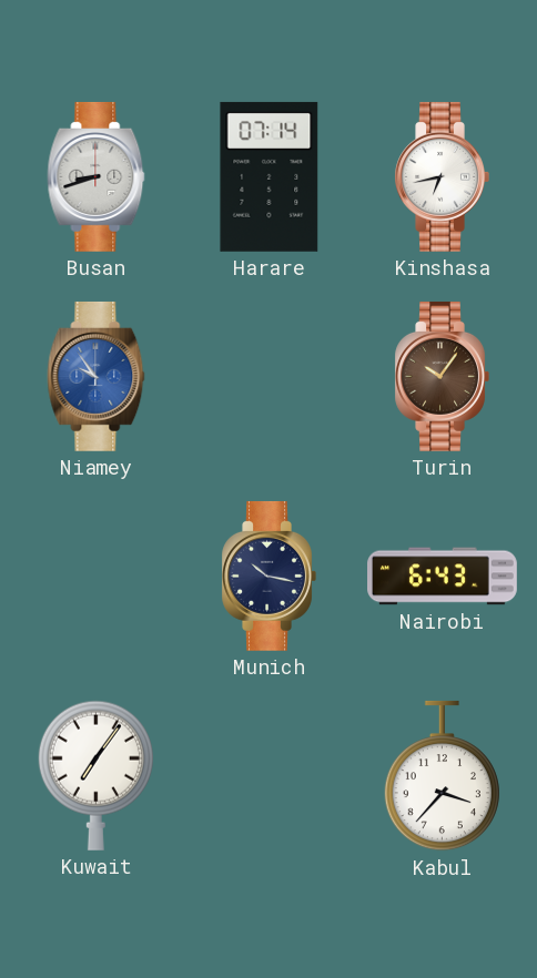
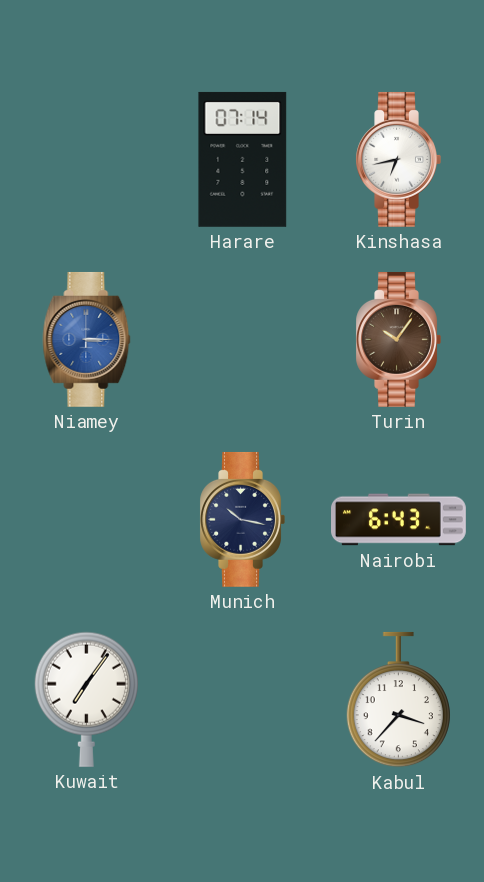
Busan: 8:42 -> none
Niamey: 9:54 -> 3:15
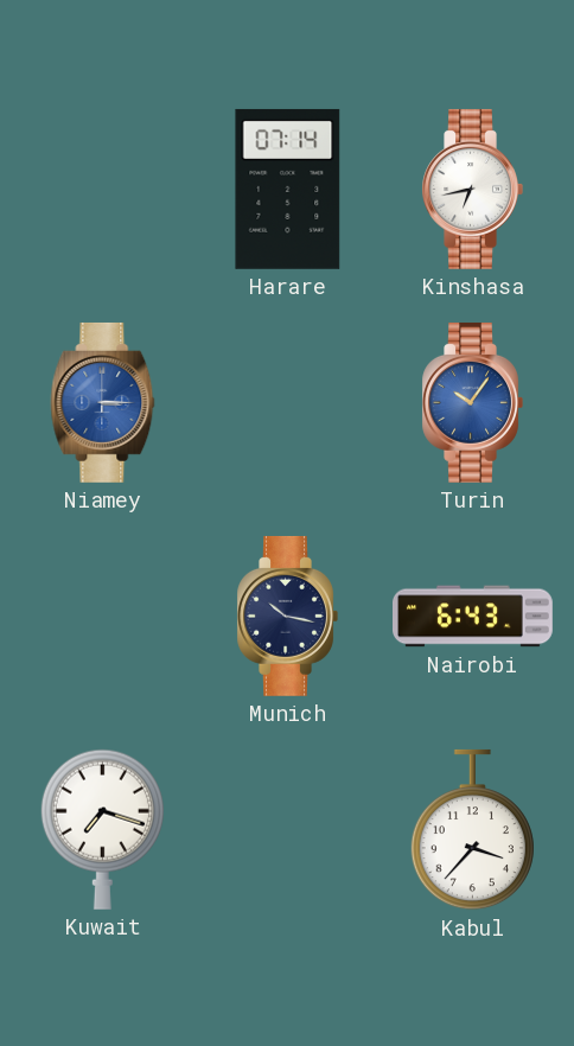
Turin dial: brown -> blue
Kuwait: 7:06 -> 7:18
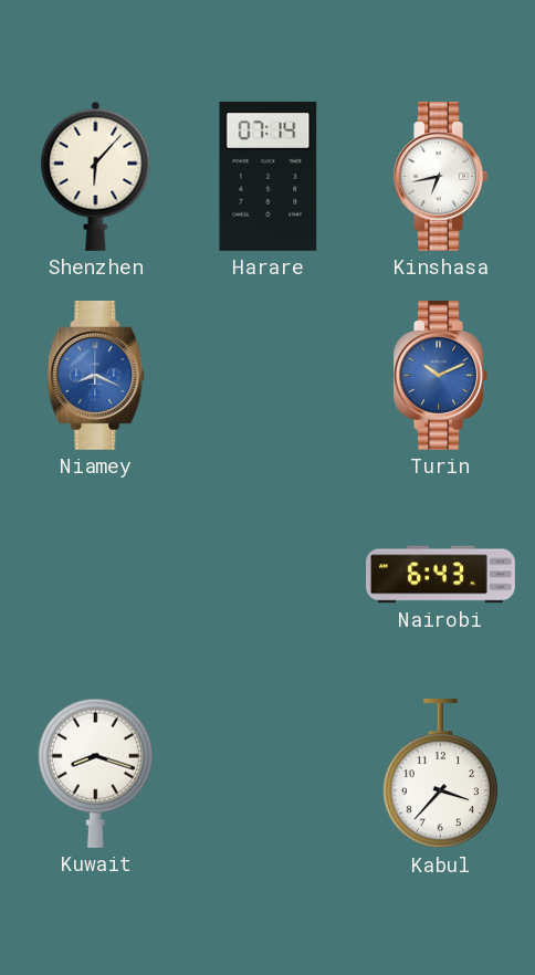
Shenzhen: none -> 6:07
Niamey: 3:15 -> 8:19
Turin: 10:06 -> 10:11
Munich: 10:17 -> none
Kuwait: 7:18 -> 8:18
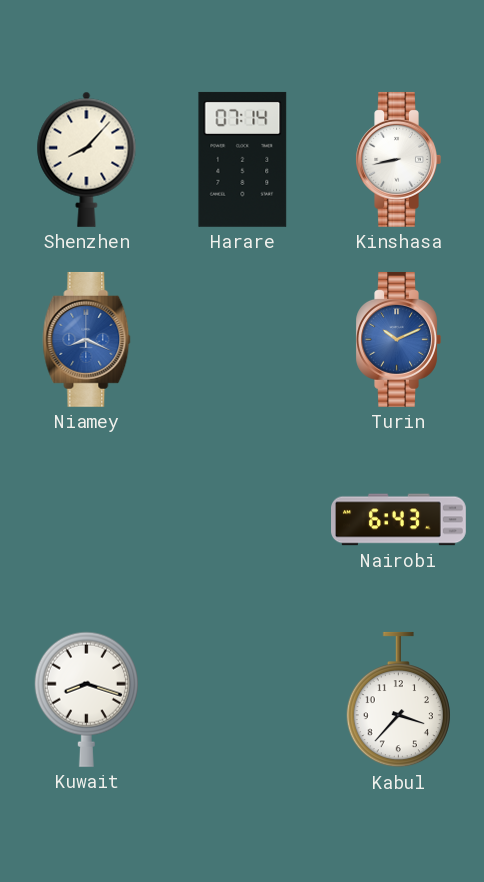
Shenzhen: 6:07 -> 8:07
Kinshasa: 6:43 -> 8:43
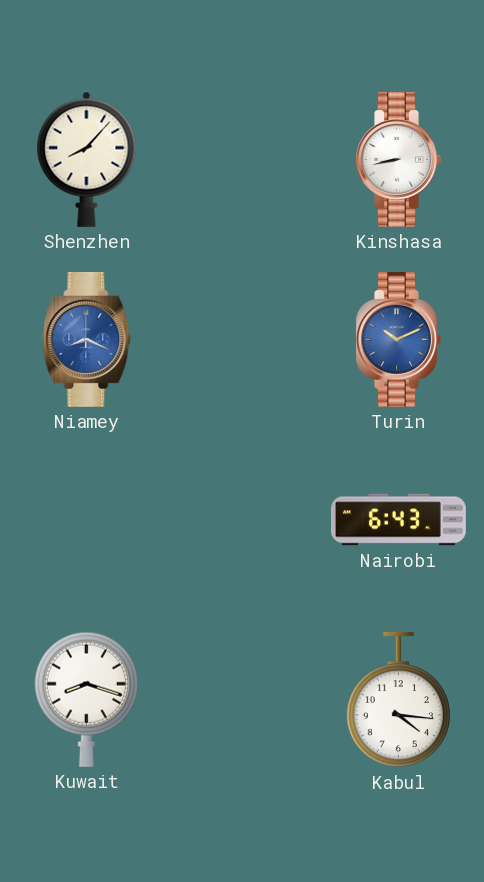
Harare: 07:14 -> none
Kabul: 3:37 -> 4:16
